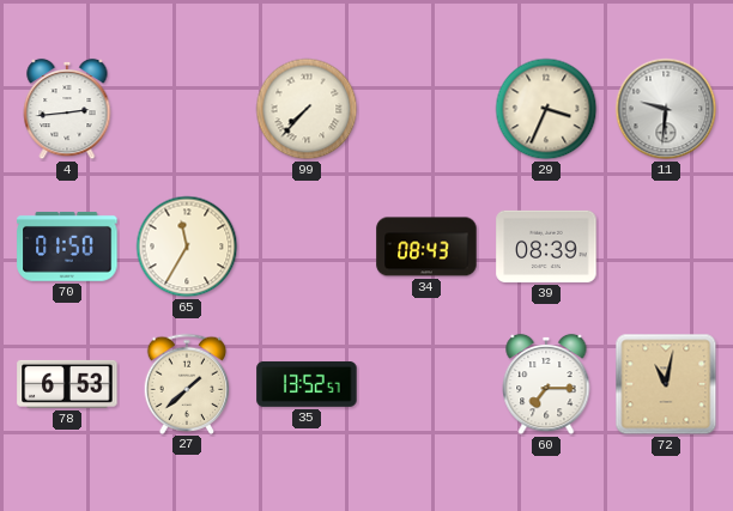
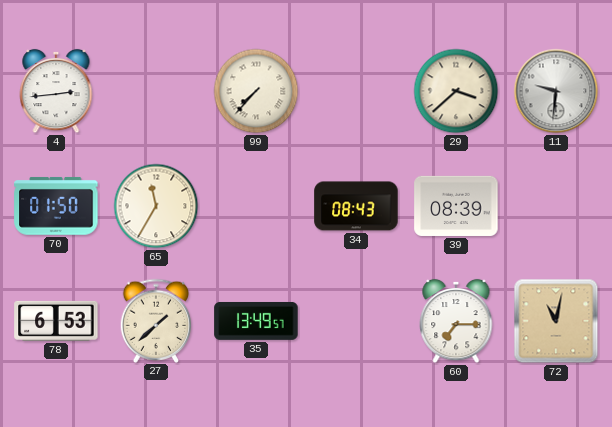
29: 3:34 -> 3:38
35: 13:52 -> 13:49
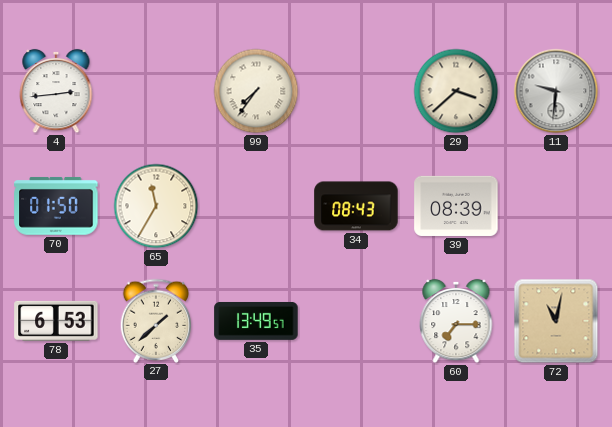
99: 7:37 -> 7:36
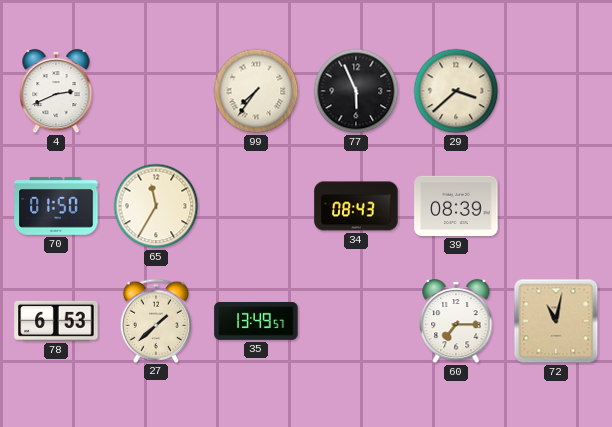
4: 2:44 -> 2:41
77: none -> 5:56
11: 9:31 -> none
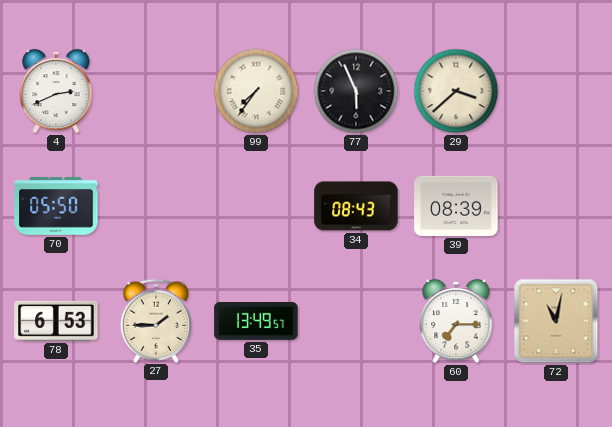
70: 01:50 -> 05:50
65: 11:35 -> none
27: 1:38 -> 1:45
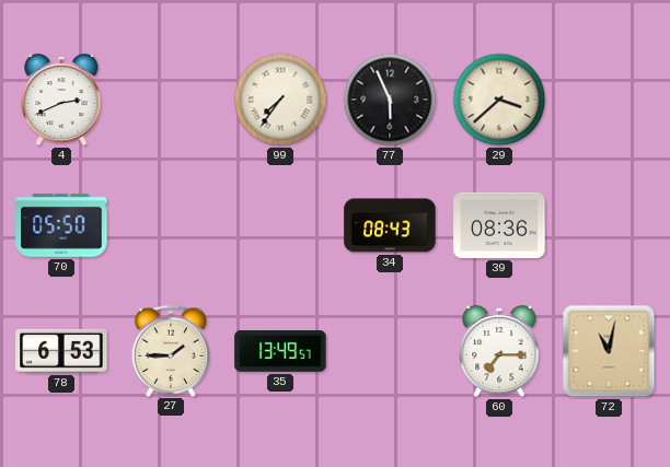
39: 08:39 -> 08:36
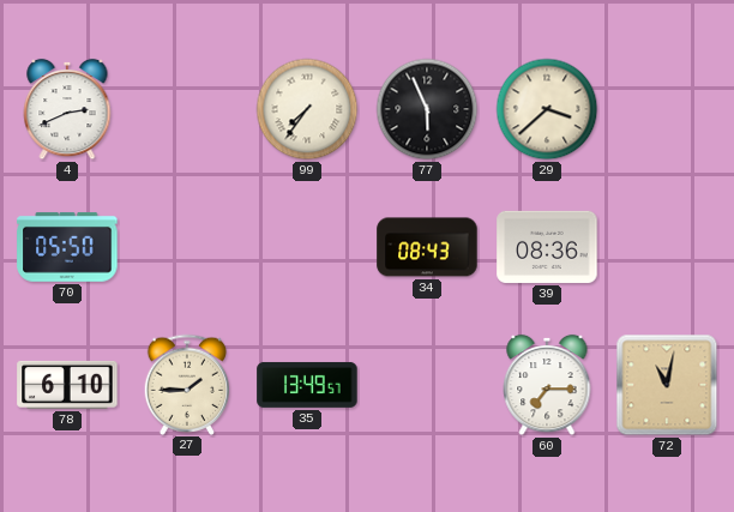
78: 6:53 -> 6:10
